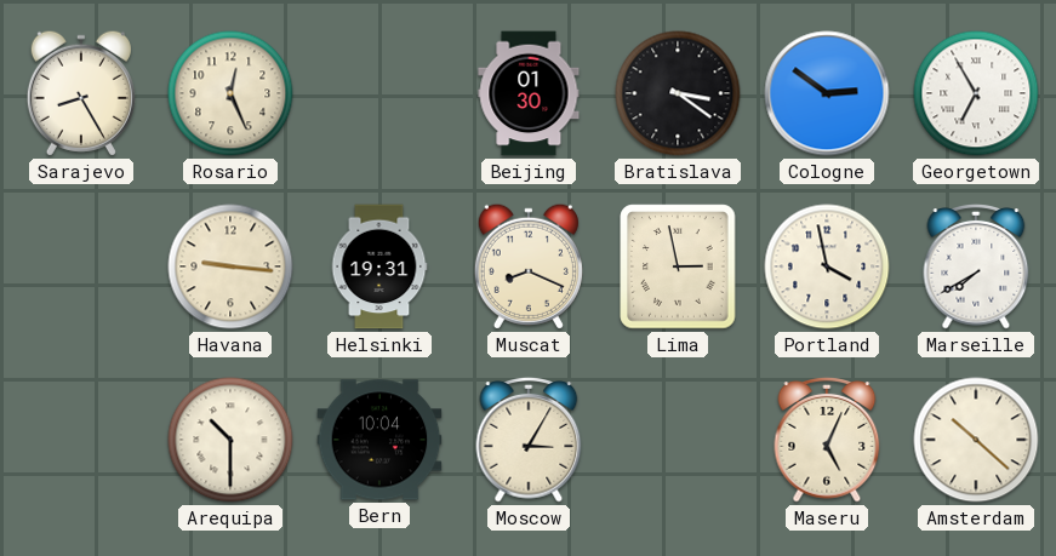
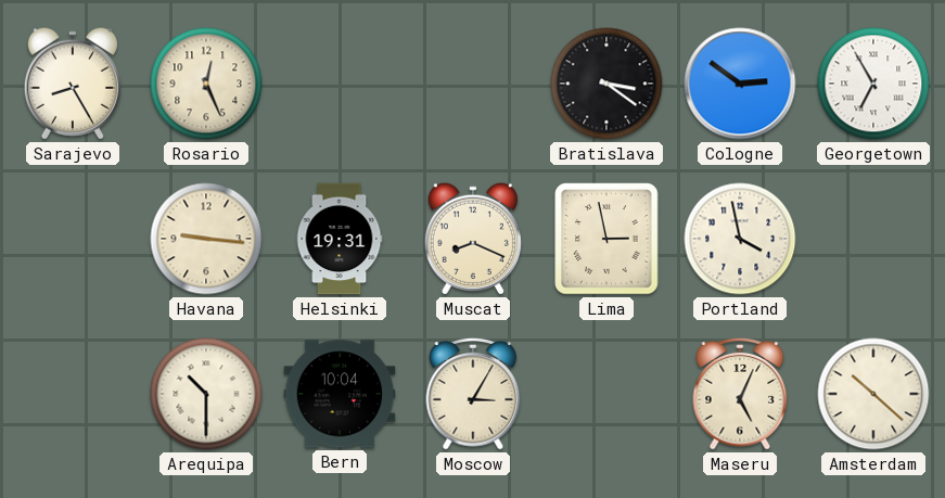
Beijing: 01:30 -> none
Marseille: 7:40 -> none
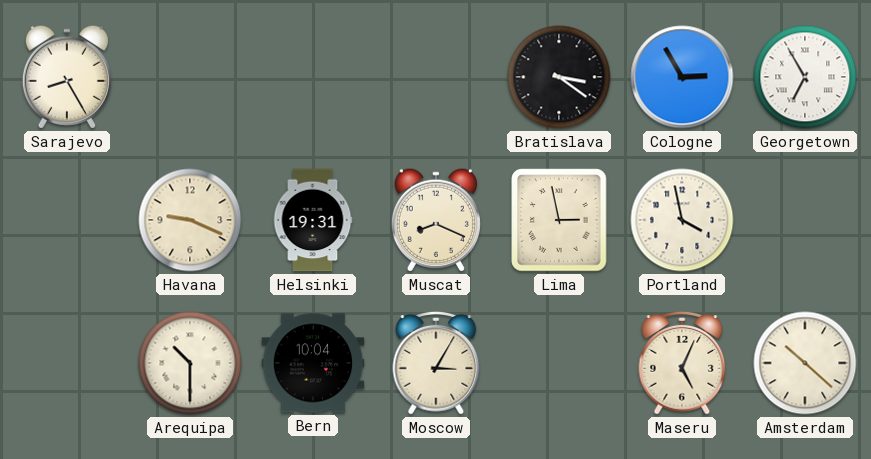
Rosario: 12:26 -> none
Cologne: 2:51 -> 2:55
Havana: 9:16 -> 9:19
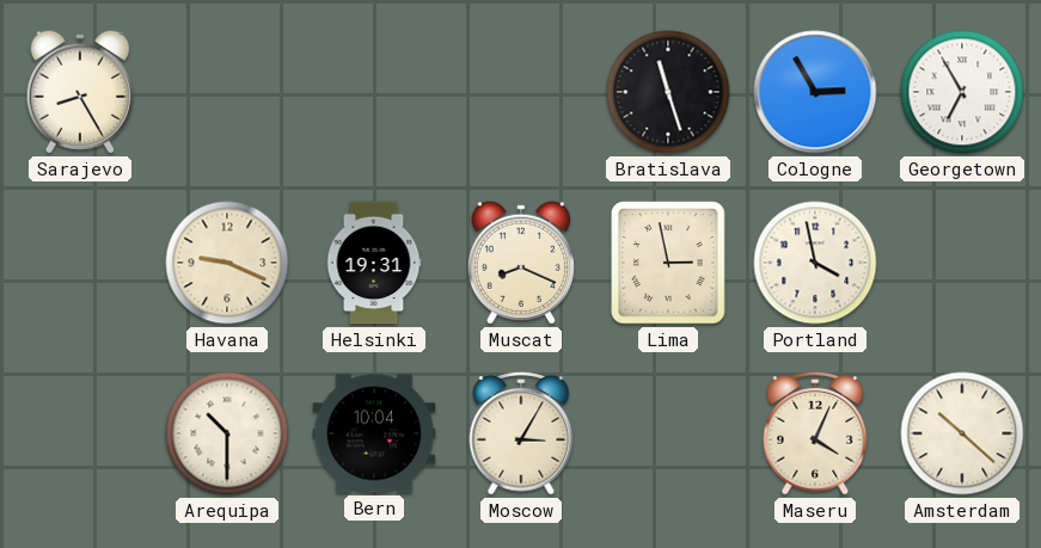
Bratislava: 3:21 -> 11:27
Maseru: 5:04 -> 4:04
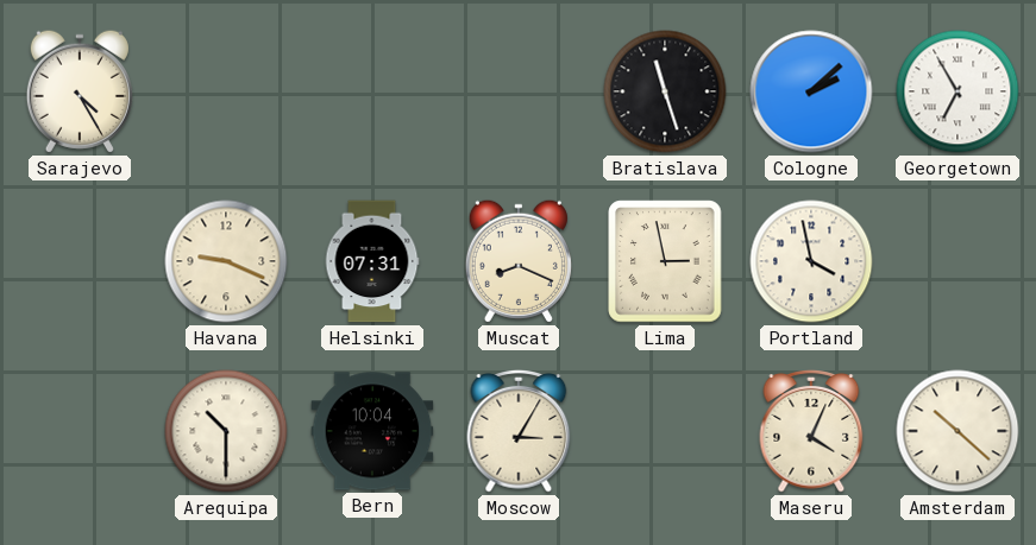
Sarajevo: 8:25 -> 4:25
Cologne: 2:55 -> 2:08
Helsinki: 19:31 -> 07:31
